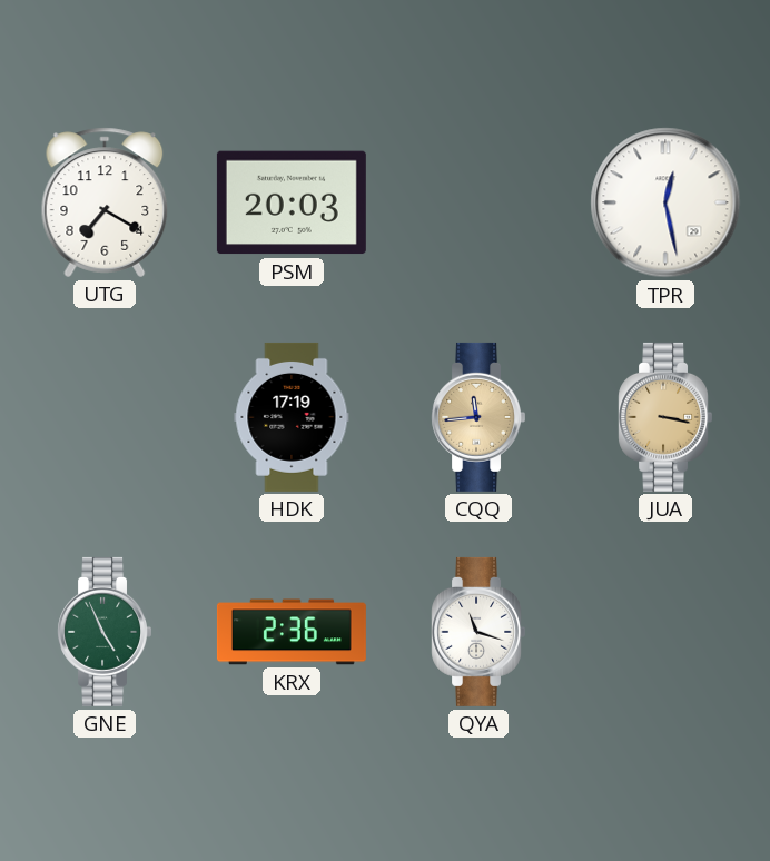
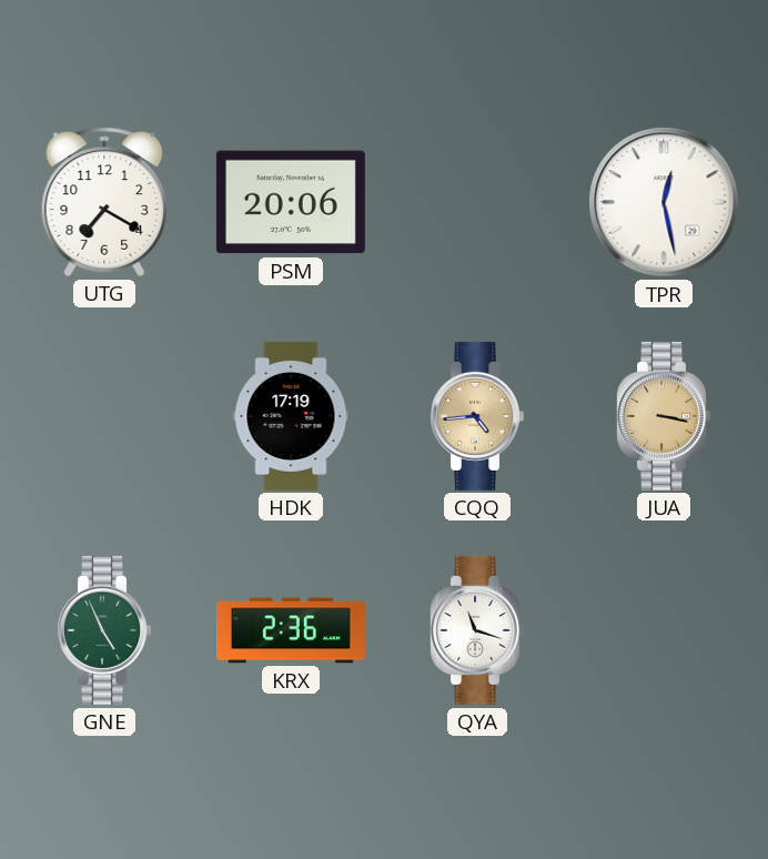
PSM: 20:03 -> 20:06
CQQ: 11:44 -> 4:44
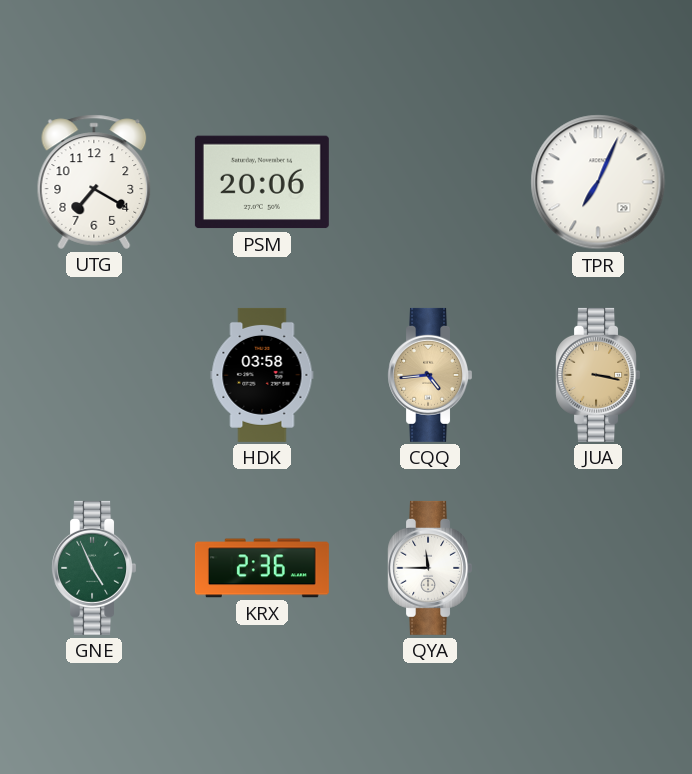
TPR: 12:28 -> 7:04
HDK: 17:19 -> 03:58
QYA: 11:18 -> 11:45
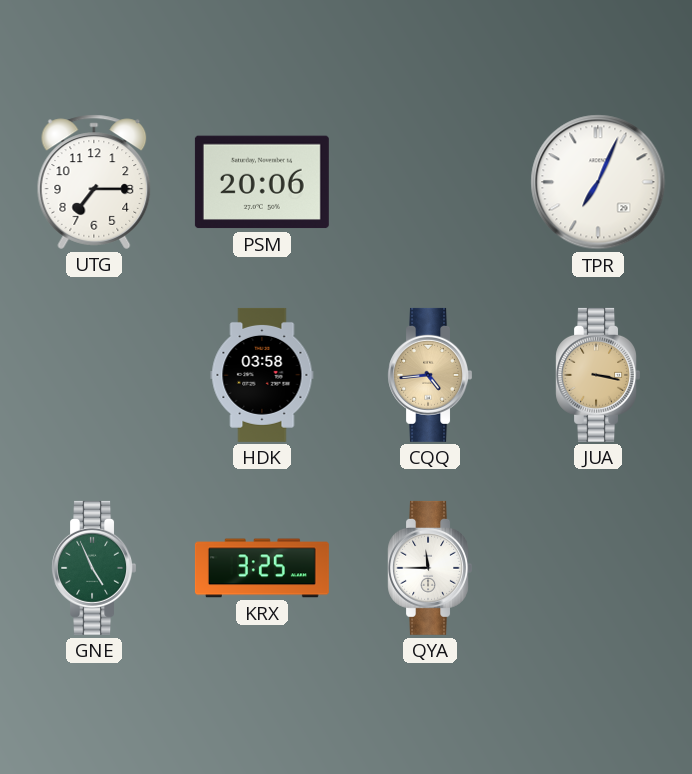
UTG: 7:20 -> 7:15
KRX: 2:36 -> 3:25
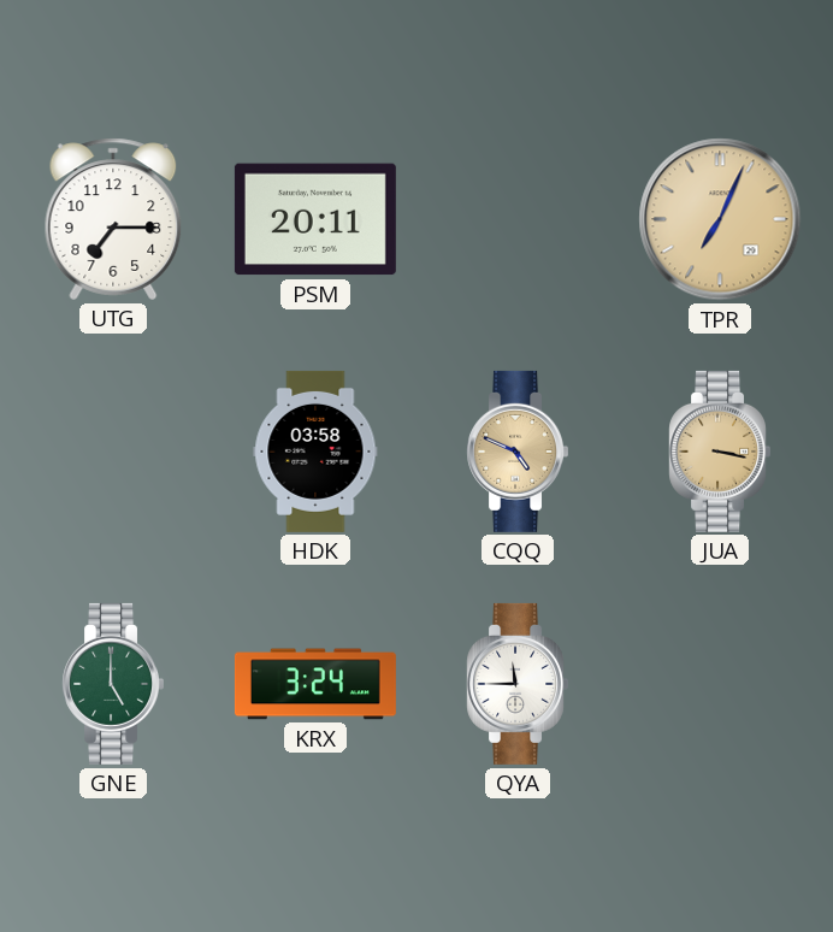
PSM: 20:06 -> 20:11
TPR dial: white -> champagne
CQQ: 4:44 -> 4:49
GNE: 4:56 -> 5:00
KRX: 3:25 -> 3:24
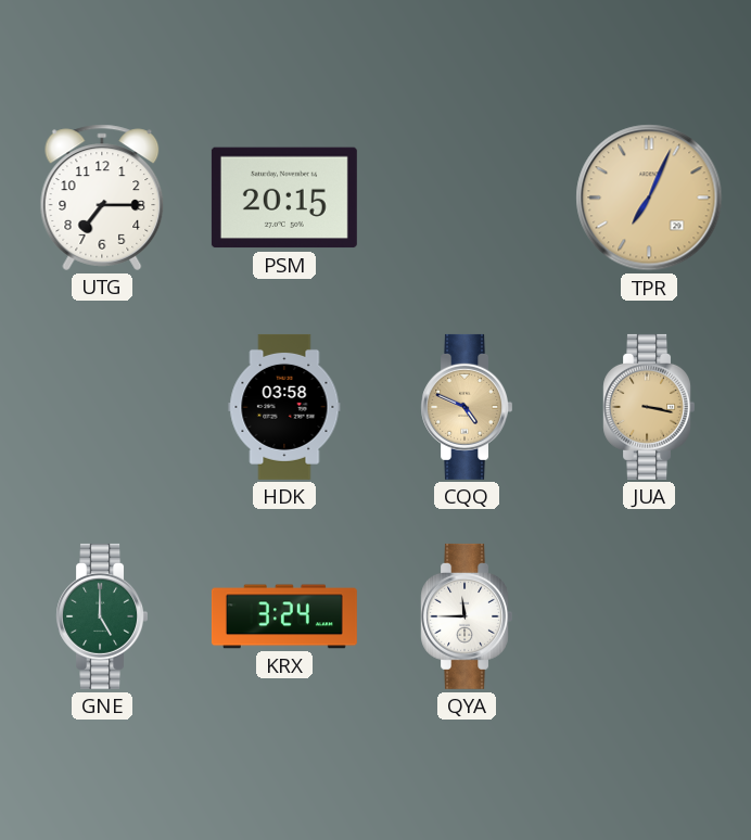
PSM: 20:11 -> 20:15
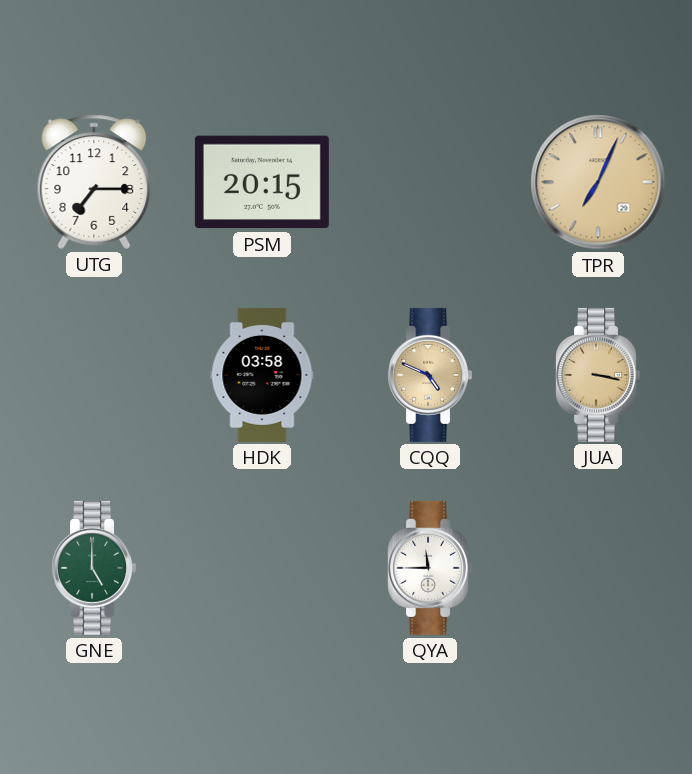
KRX: 3:24 -> none
